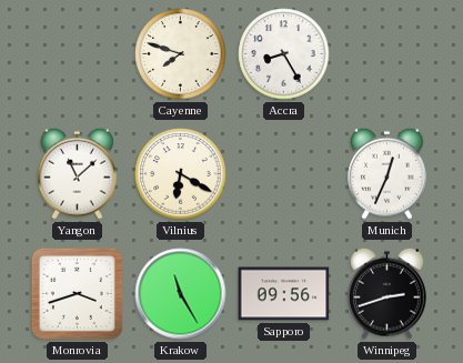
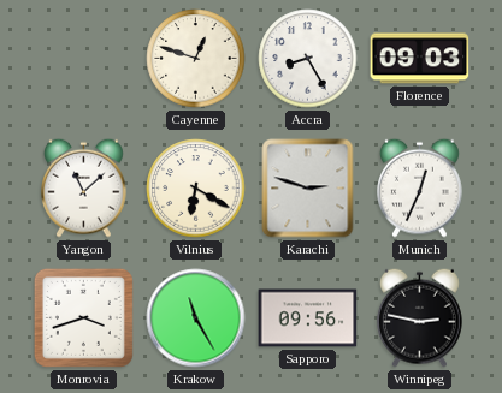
Cayenne: 7:48 -> 12:48
Florence: none -> 09:03
Karachi: none -> 2:48
Winnipeg: 2:42 -> 2:47
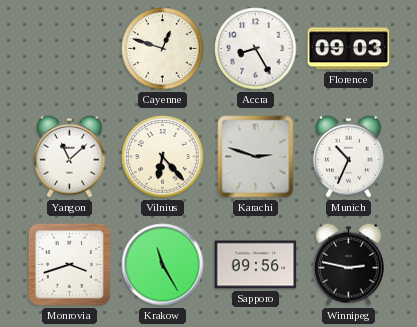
Vilnius: 6:20 -> 6:23
Munich: 12:34 -> 10:34
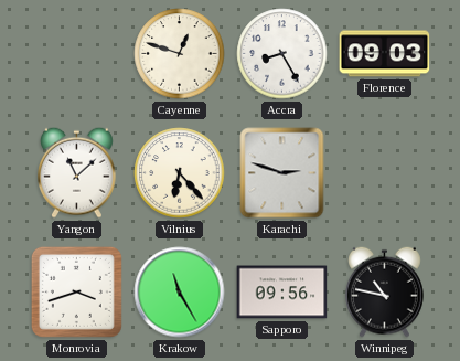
Munich: 10:34 -> none
Winnipeg: 2:47 -> 10:47
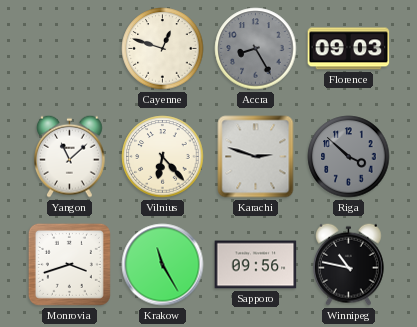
Accra dial: white -> grey
Riga: none -> 3:52
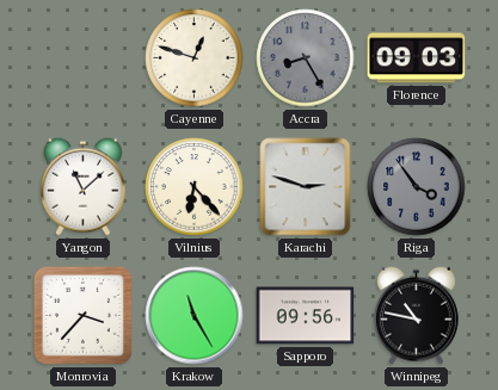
Riga: 3:52 -> 3:54
Monrovia: 3:42 -> 3:37
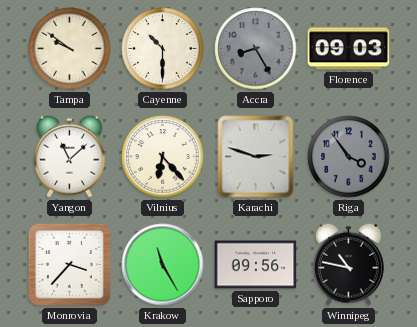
Tampa: none -> 9:51
Cayenne: 12:48 -> 10:30
